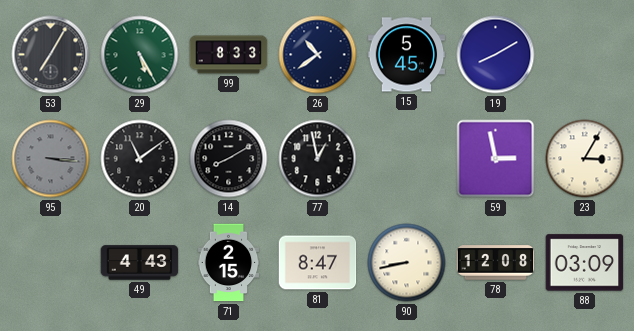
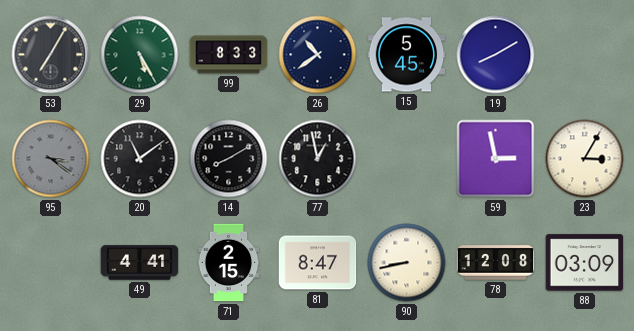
95: 3:16 -> 3:21
49: 4:43 -> 4:41
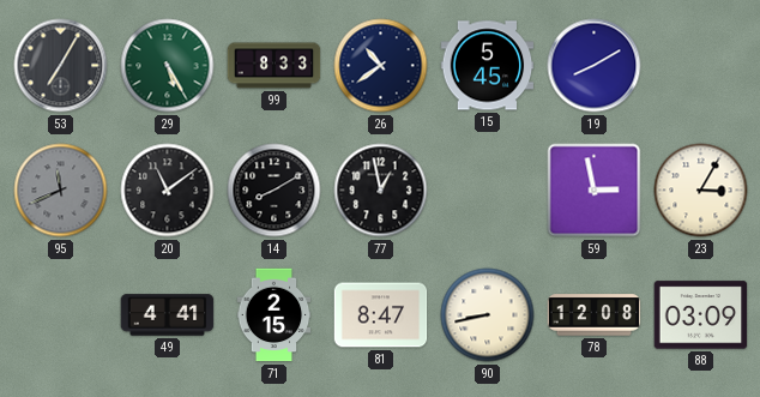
95: 3:21 -> 11:41
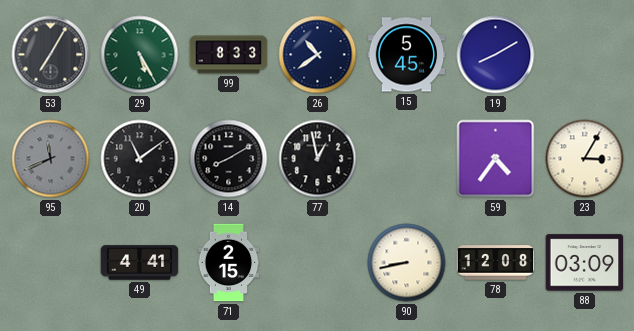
59: 2:58 -> 4:36
81: 8:47 -> none
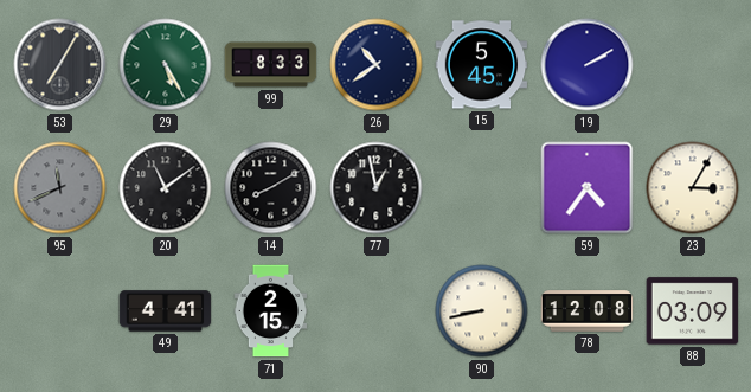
19: 8:10 -> 2:10
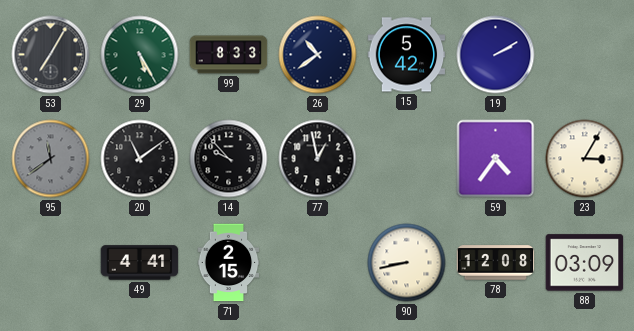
15: 5:45 -> 5:42
95: 11:41 -> 11:39
14: 8:10 -> 9:53
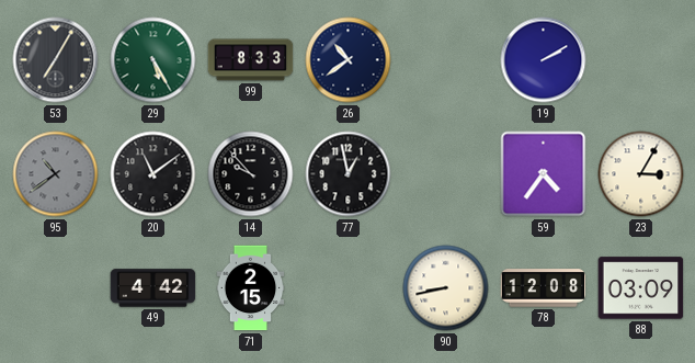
15: 5:42 -> none
95: 11:39 -> 10:39
49: 4:41 -> 4:42
